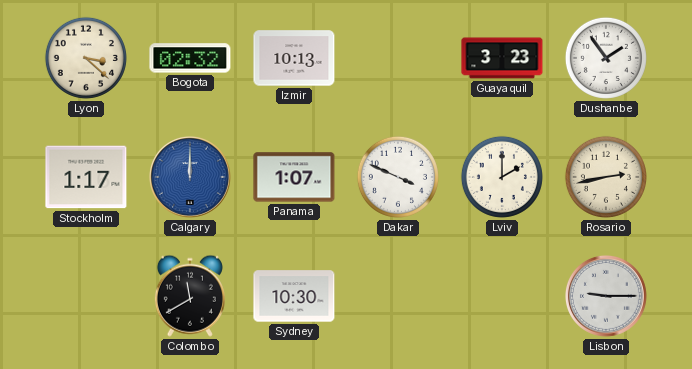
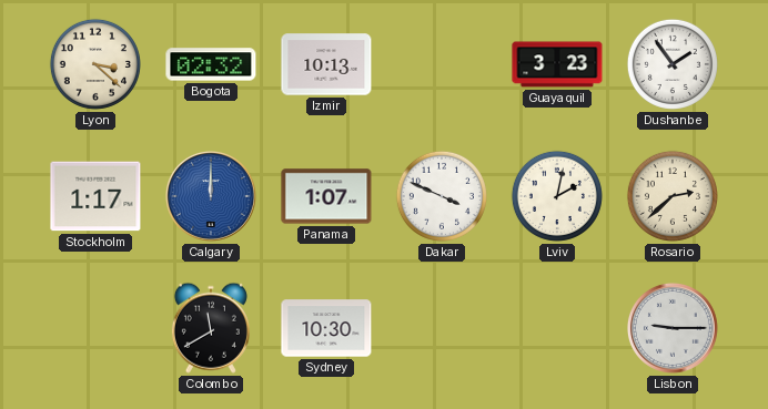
Lviv: 2:00 -> 2:02
Rosario: 2:43 -> 2:38
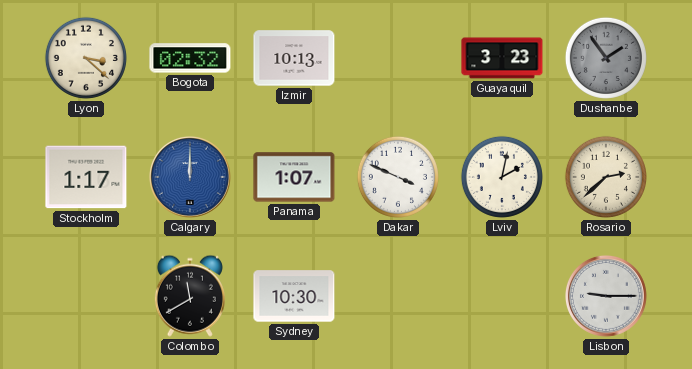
Dushanbe dial: white -> grey
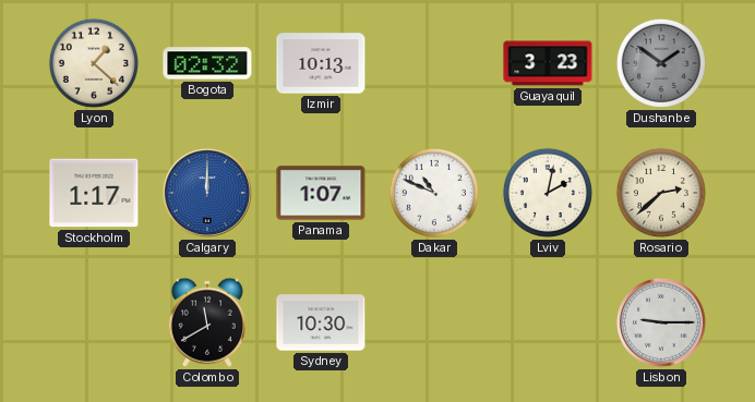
Lyon: 3:22 -> 1:22
Dushanbe: 1:54 -> 1:51
Dakar: 3:49 -> 10:49
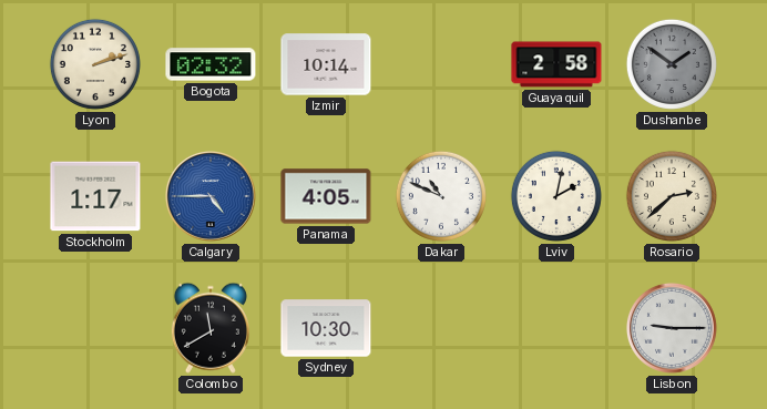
Lyon: 1:22 -> 2:12
Izmir: 10:13 -> 10:14
Guayaquil: 3:23 -> 2:58
Calgary: 12:00 -> 4:45
Panama: 1:07 -> 4:05
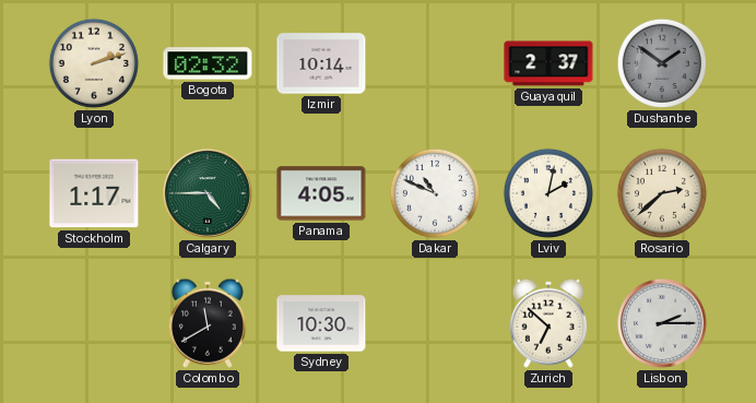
Guayaquil: 2:58 -> 2:37
Calgary dial: blue -> green
Zurich: none -> 6:52
Lisbon: 9:15 -> 2:15
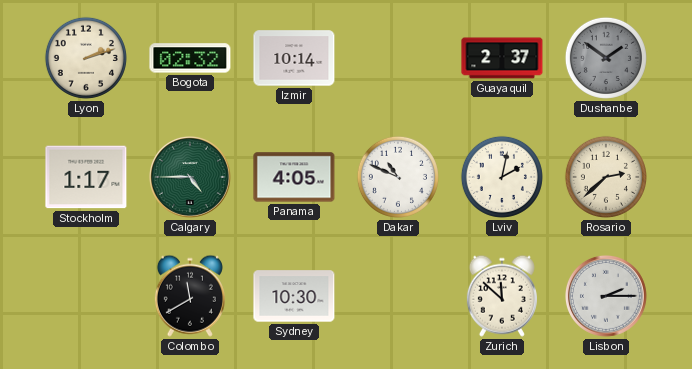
Zurich: 6:52 -> 11:52
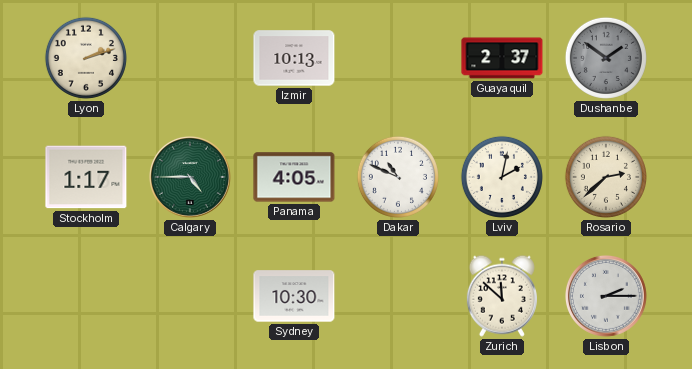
Bogota: 02:32 -> none
Izmir: 10:14 -> 10:13
Colombo: 11:40 -> none
